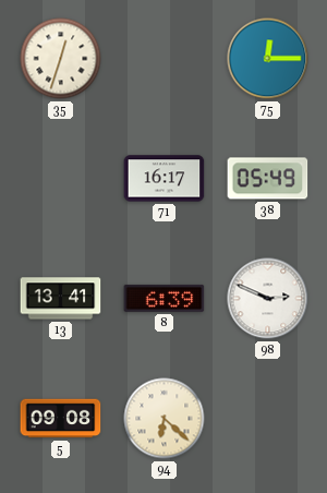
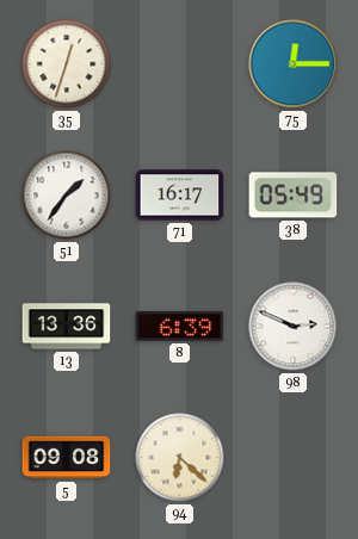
51: none -> 1:36
13: 13:41 -> 13:36
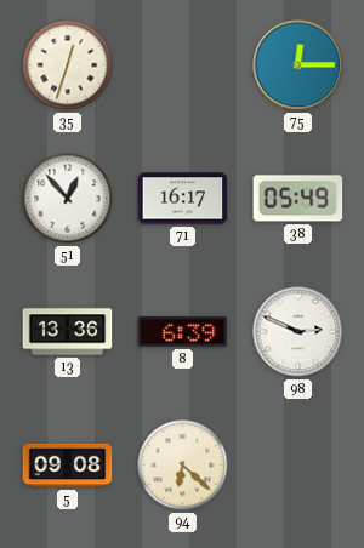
51: 1:36 -> 12:53
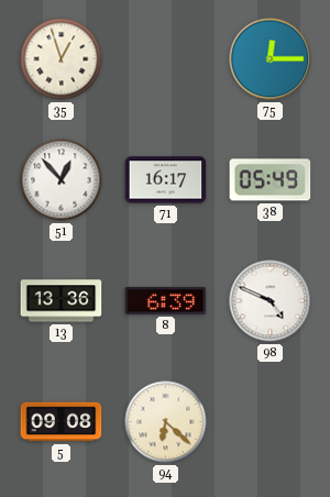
35: 12:33 -> 12:57
98: 2:49 -> 4:49
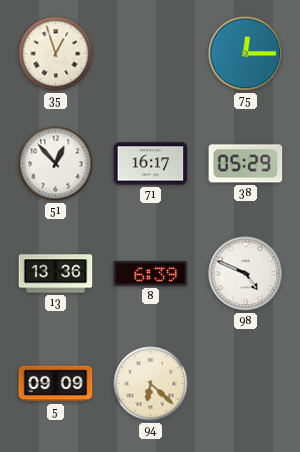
38: 05:49 -> 05:29
5: 09:08 -> 09:09
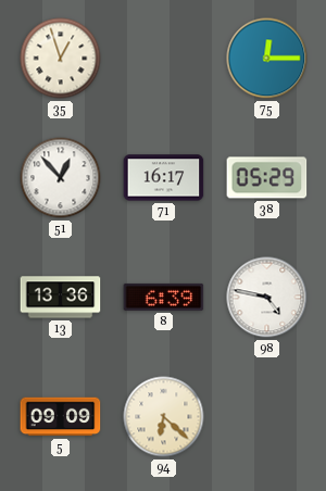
98: 4:49 -> 4:47
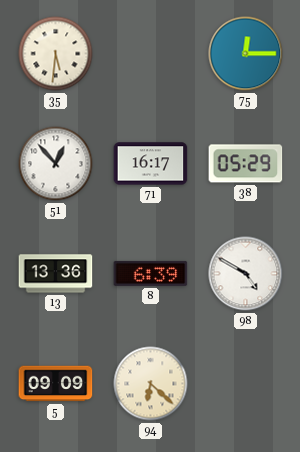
35: 12:57 -> 5:31
98: 4:47 -> 4:50
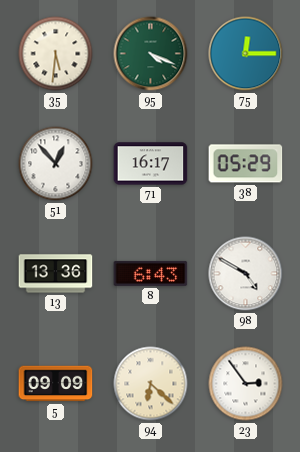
95: none -> 4:19
8: 6:39 -> 6:43
23: none -> 2:54
